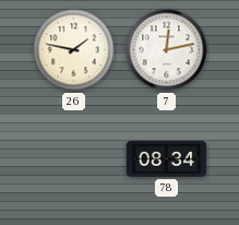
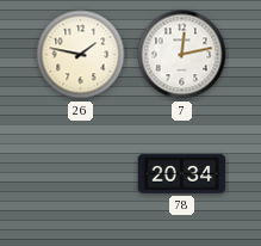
78: 08:34 -> 20:34
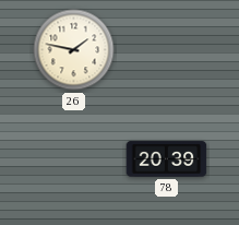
7: 12:13 -> none
78: 20:34 -> 20:39
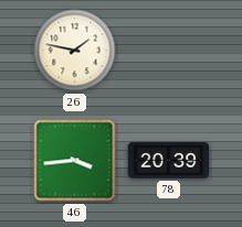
46: none -> 3:44
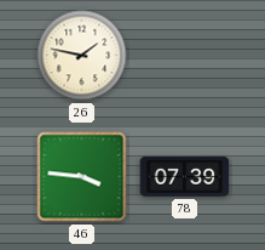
46: 3:44 -> 3:46
78: 20:39 -> 07:39
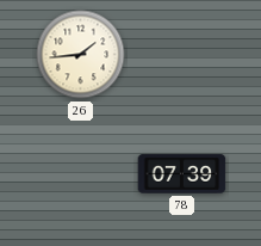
26: 1:47 -> 1:44
46: 3:46 -> none
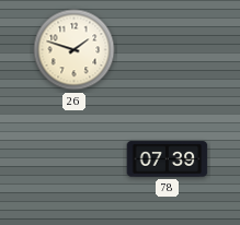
26: 1:44 -> 1:48
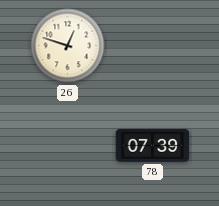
26: 1:48 -> 12:48
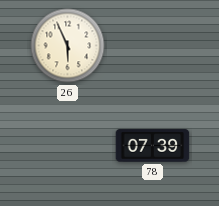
26: 12:48 -> 5:56
